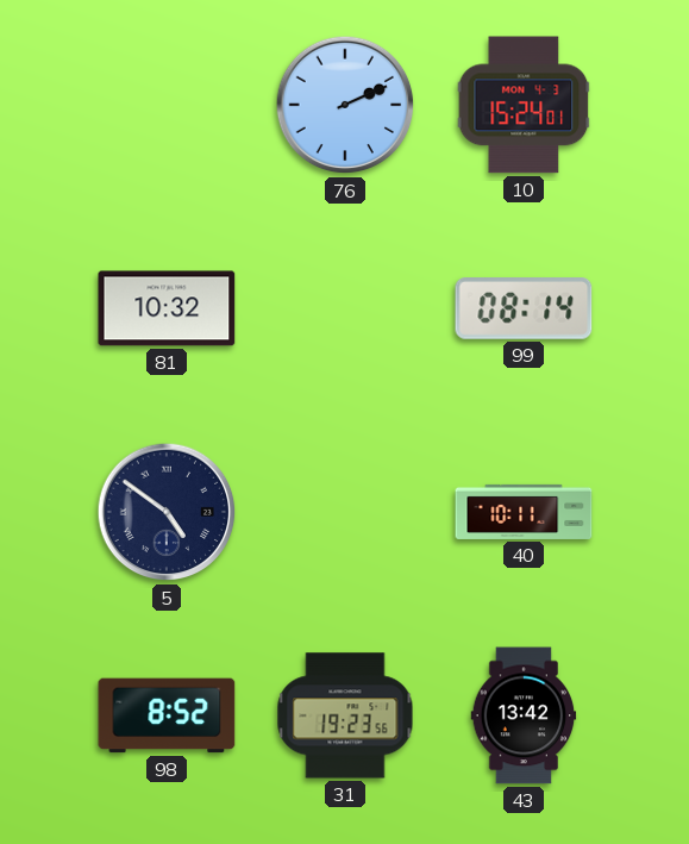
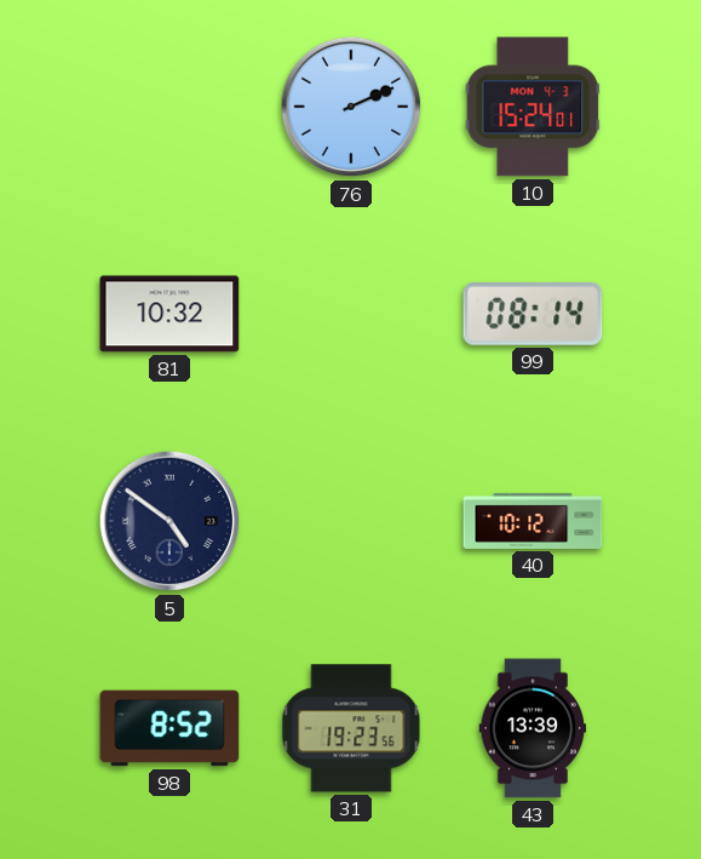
40: 10:11 -> 10:12
43: 13:42 -> 13:39
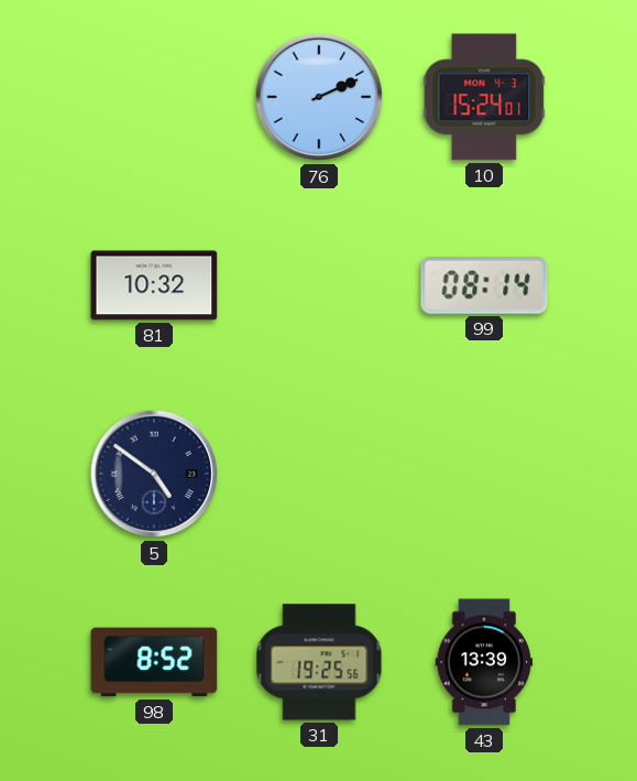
40: 10:12 -> none
31: 19:23 -> 19:25
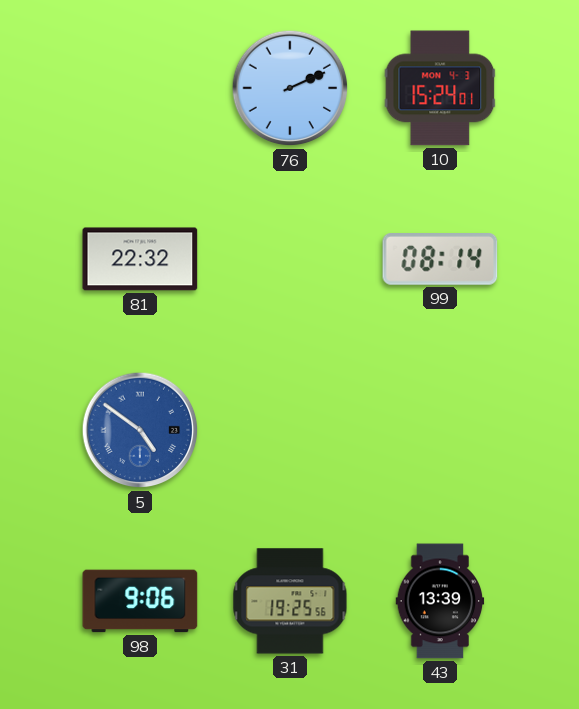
81: 10:32 -> 22:32
5 dial: navy -> blue
98: 8:52 -> 9:06
